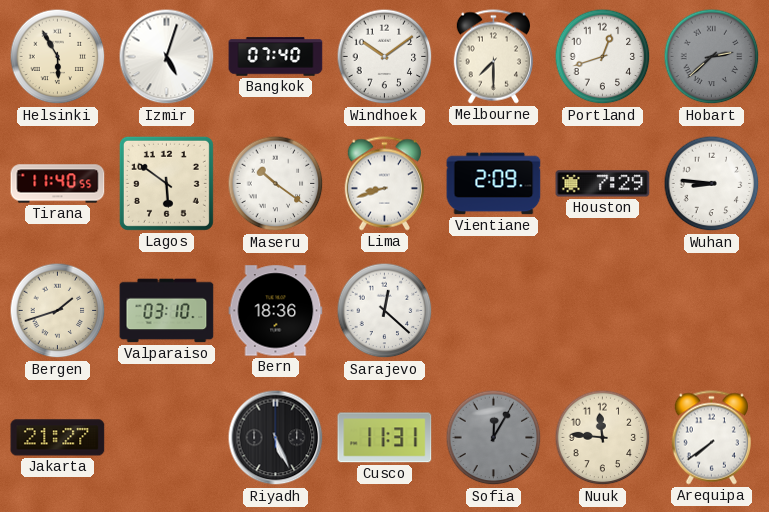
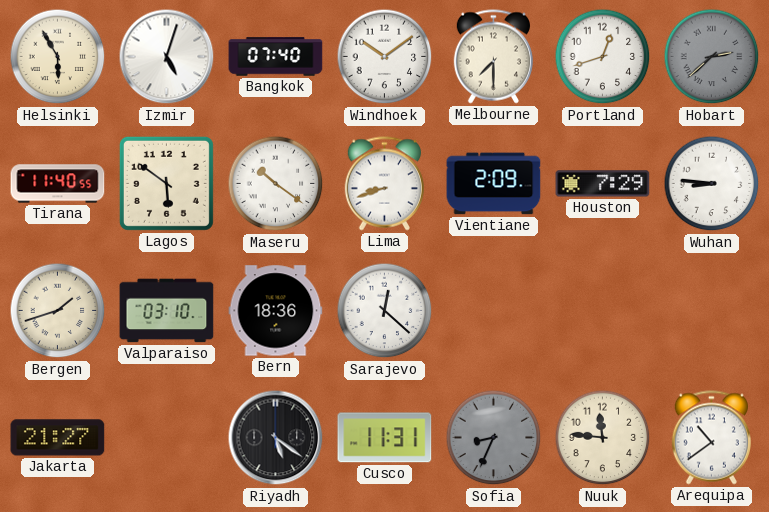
Riyadh: 5:26 -> 5:21
Sofia: 12:05 -> 8:34
Arequipa: 7:39 -> 10:39
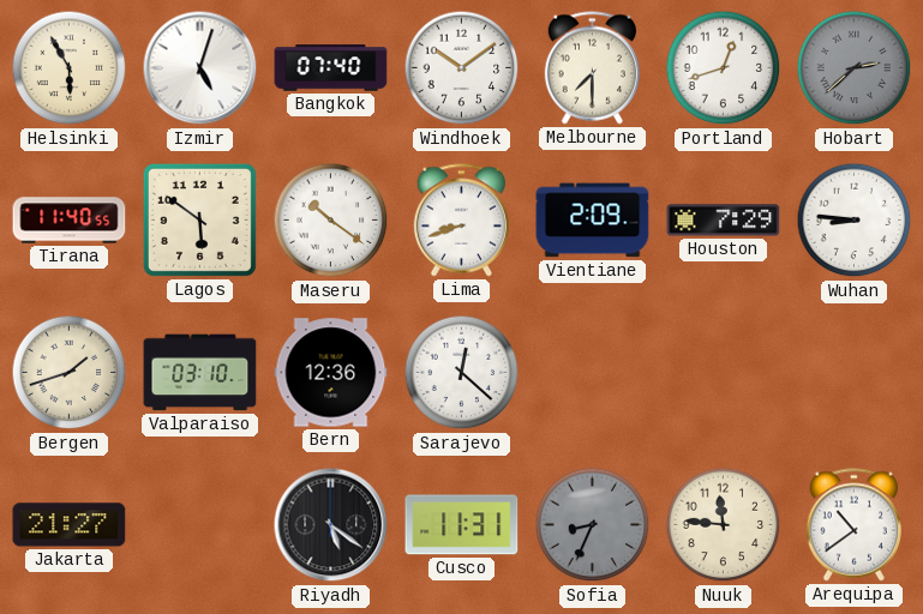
Bern: 18:36 -> 12:36
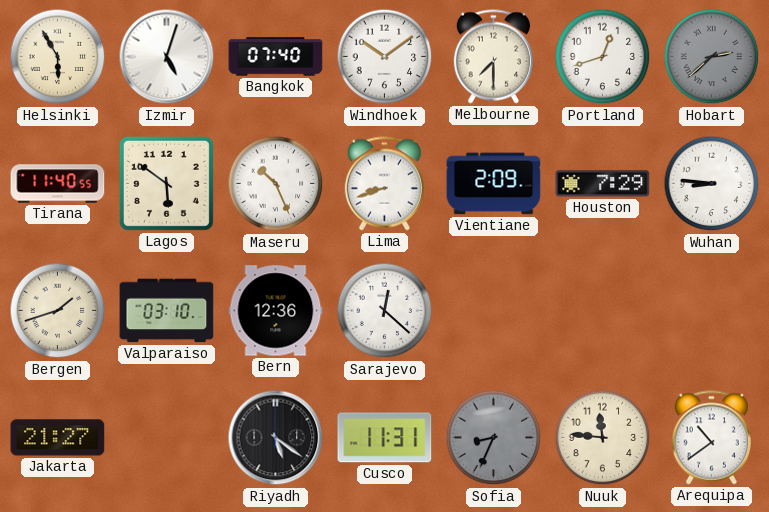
Maseru: 10:21 -> 10:26
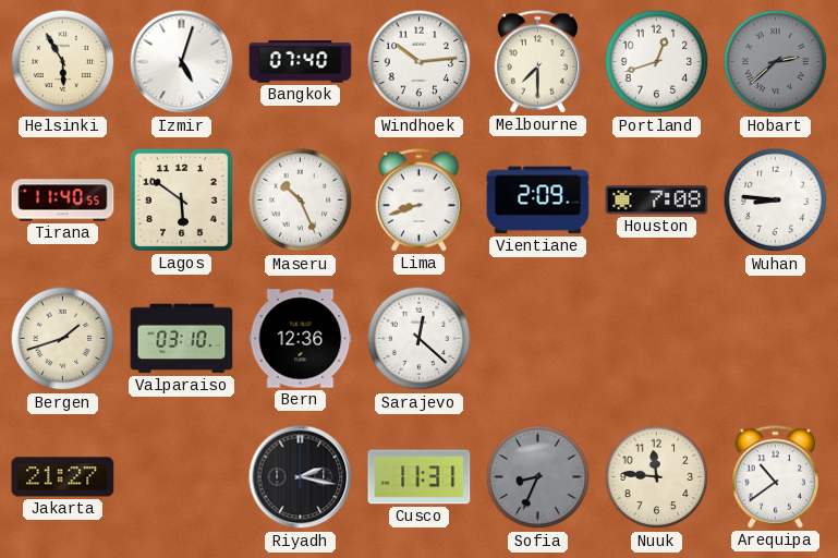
Windhoek: 10:09 -> 10:14
Houston: 7:29 -> 7:08
Riyadh: 5:21 -> 2:17
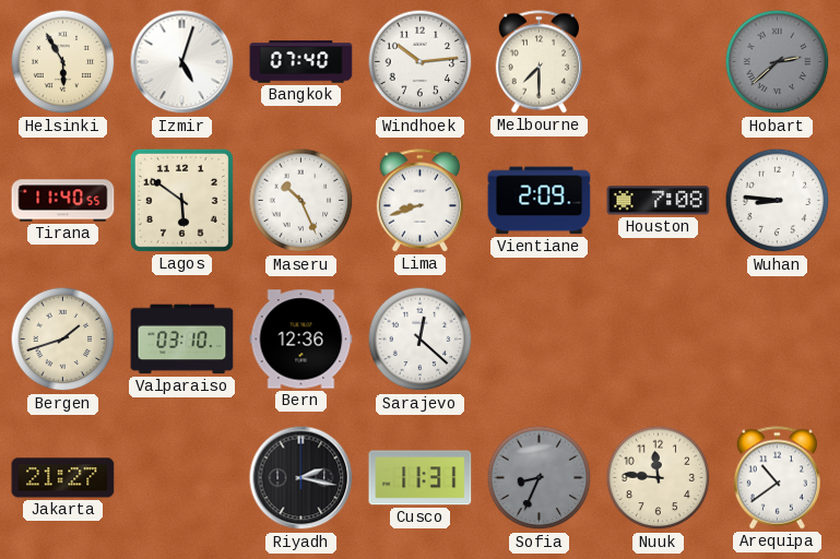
Portland: 12:42 -> none
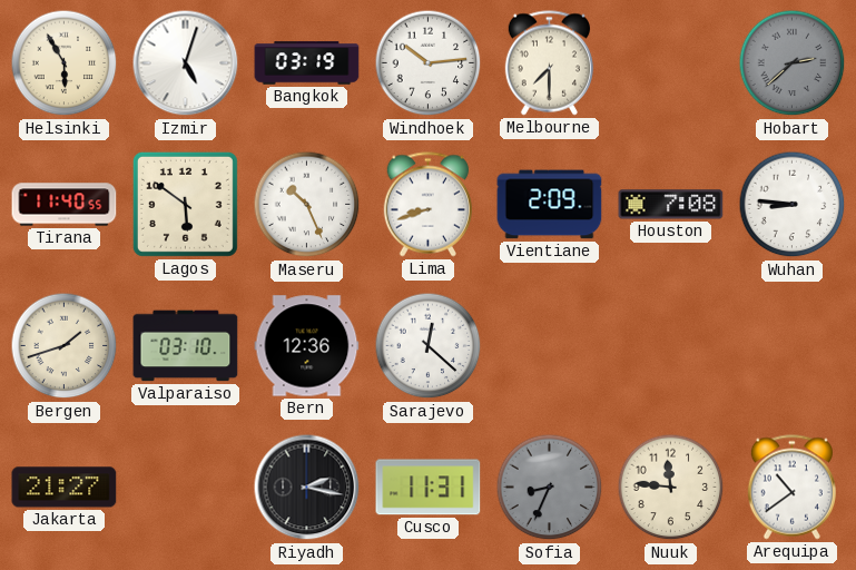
Bangkok: 07:40 -> 03:19
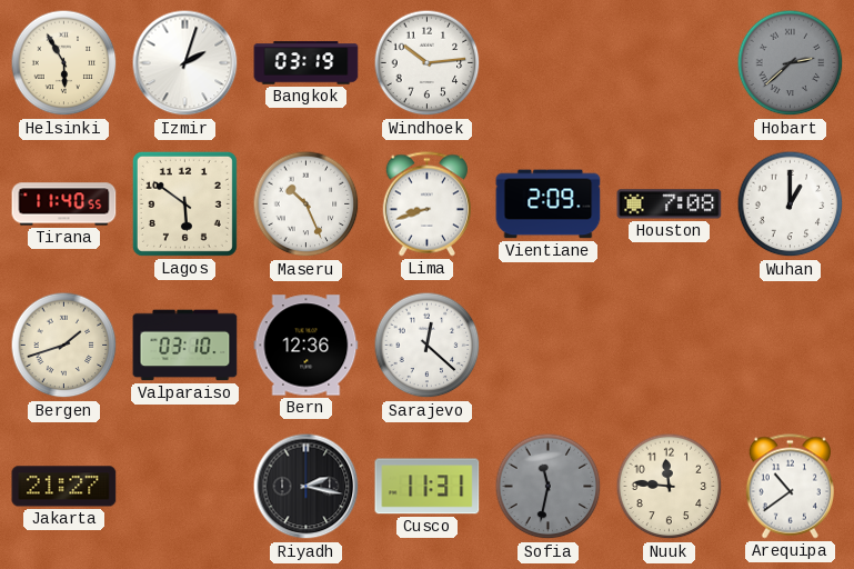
Izmir: 5:03 -> 2:03
Melbourne: 7:30 -> none
Wuhan: 8:46 -> 1:00
Sofia: 8:34 -> 11:32
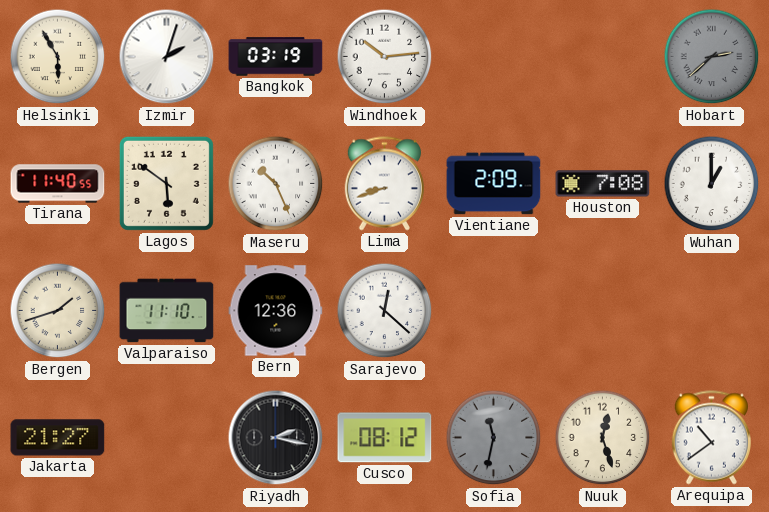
Valparaiso: 03:10 -> 11:10
Cusco: 11:31 -> 08:12
Nuuk: 11:46 -> 12:27
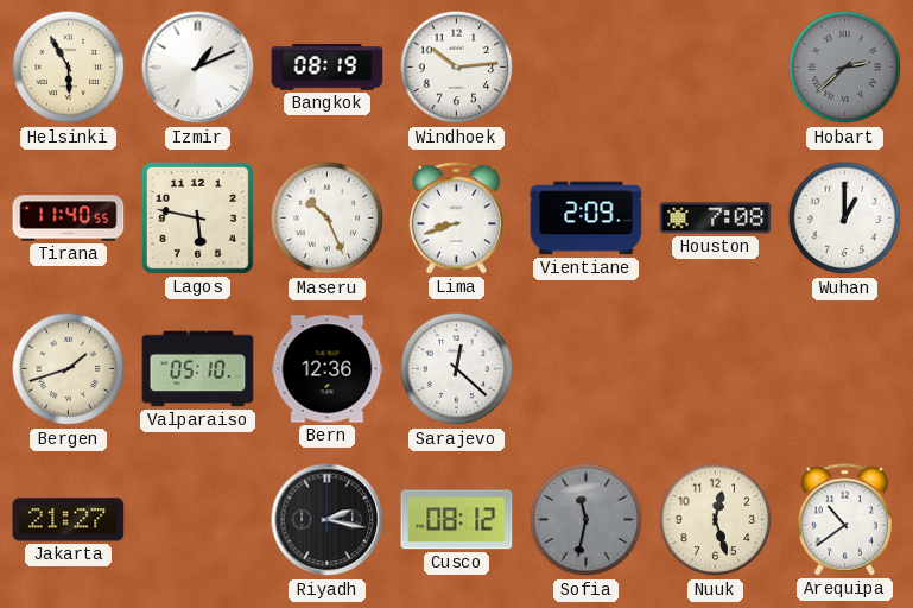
Izmir: 2:03 -> 1:11
Bangkok: 03:19 -> 08:19
Lagos: 5:51 -> 5:47
Valparaiso: 11:10 -> 05:10
